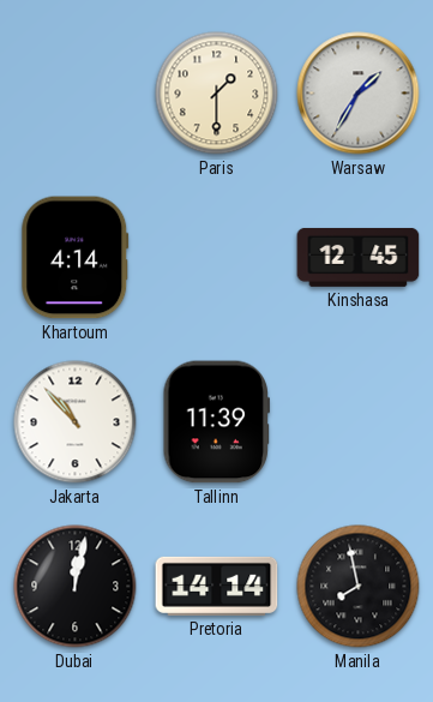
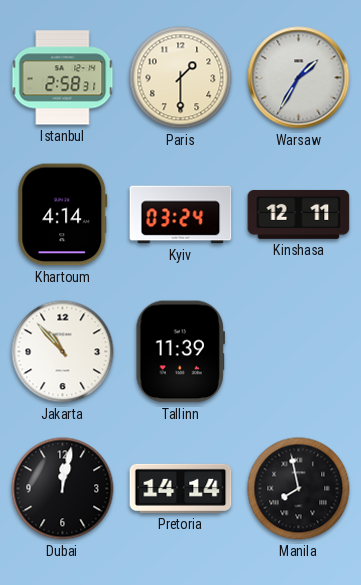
Istanbul: none -> 2:58
Kyiv: none -> 03:24
Kinshasa: 12:45 -> 12:11
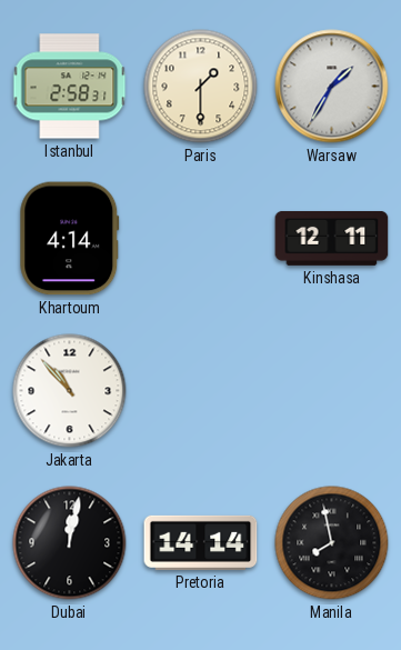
Kyiv: 03:24 -> none
Tallinn: 11:39 -> none
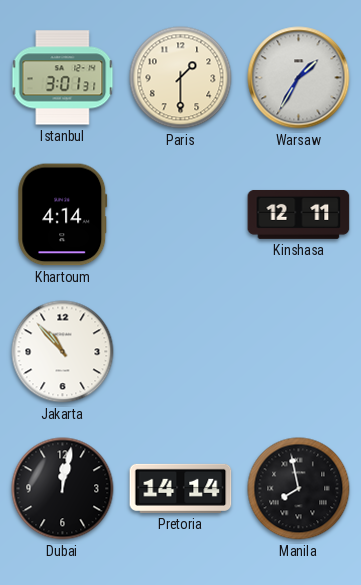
Istanbul: 2:58 -> 3:01
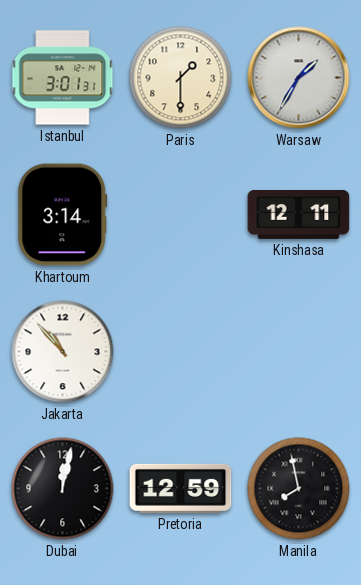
Khartoum: 4:14 -> 3:14
Pretoria: 14:14 -> 12:59
